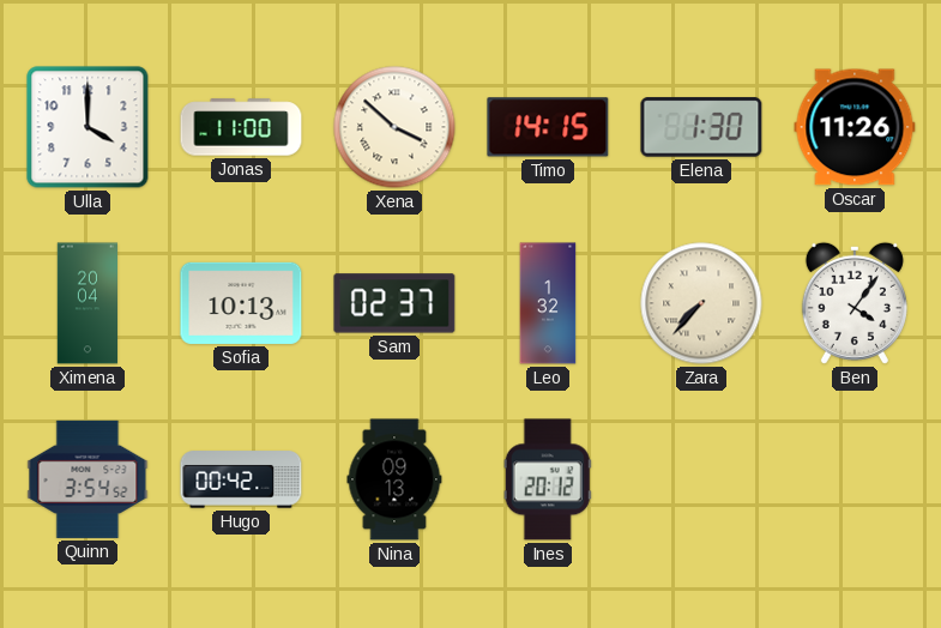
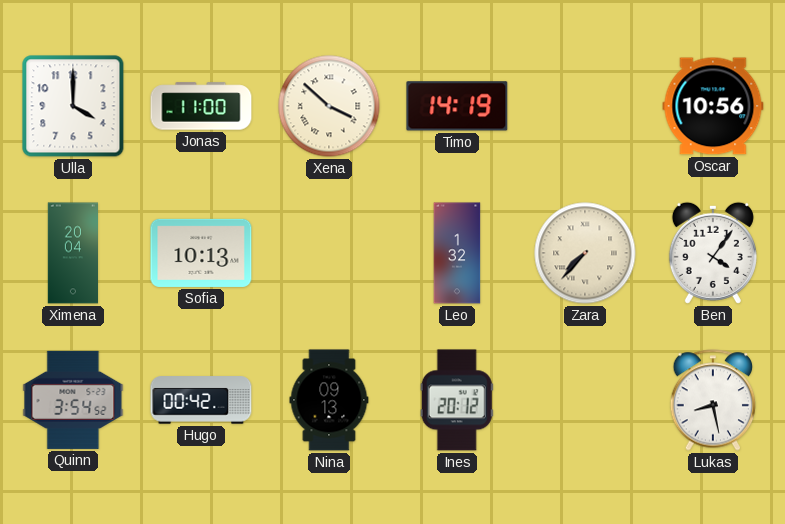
Timo: 14:15 -> 14:19
Elena: 1:30 -> none
Oscar: 11:26 -> 10:56
Sam: 02:37 -> none
Lukas: none -> 8:28
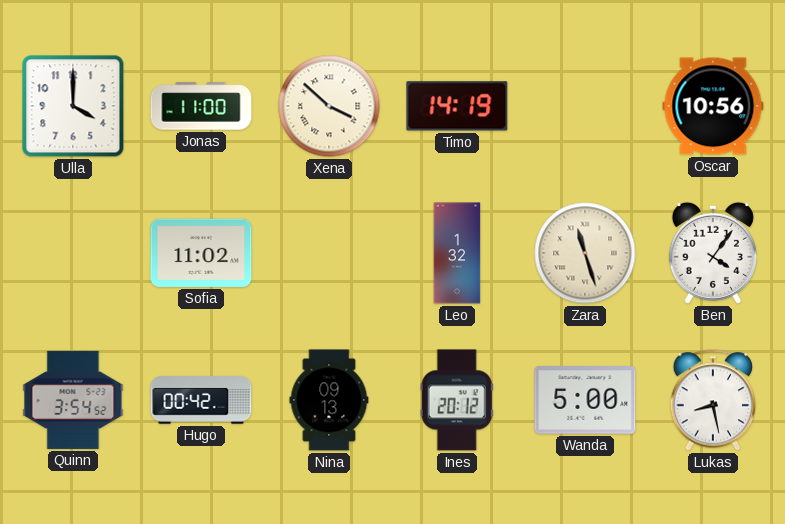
Ximena: 20:04 -> none
Sofia: 10:13 -> 11:02
Zara: 7:37 -> 11:27
Wanda: none -> 5:00
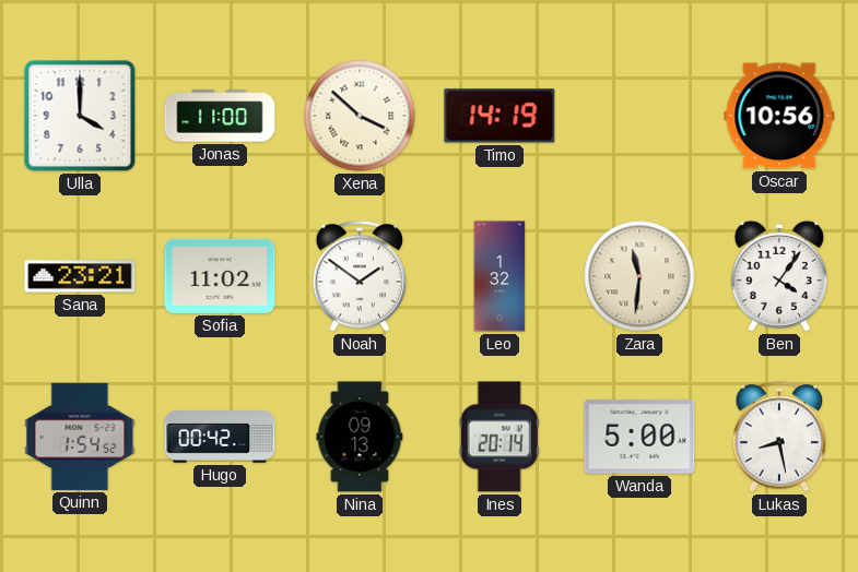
Sana: none -> 23:21
Noah: none -> 1:51
Zara: 11:27 -> 11:31
Quinn: 3:54 -> 1:54
Ines: 20:12 -> 20:14
